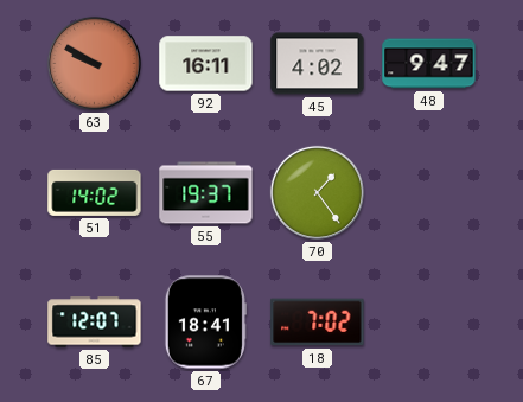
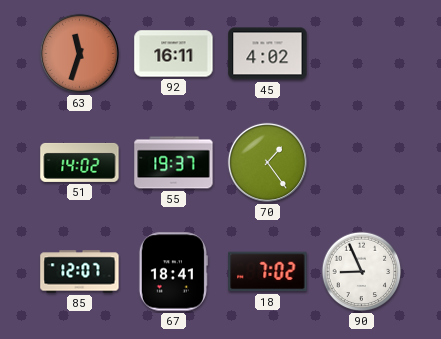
63: 9:50 -> 11:33
48: 9:47 -> none
90: none -> 8:56
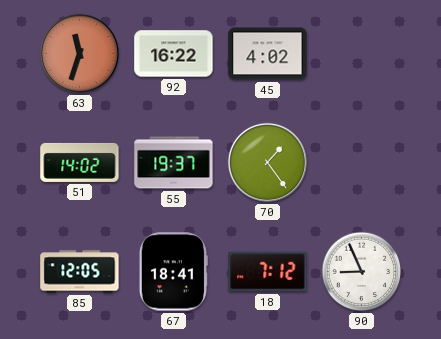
92: 16:11 -> 16:22
85: 12:07 -> 12:05
18: 7:02 -> 7:12
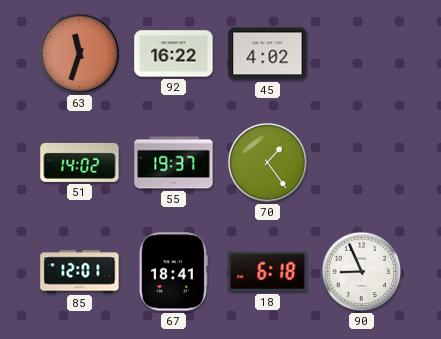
85: 12:05 -> 12:01
18: 7:12 -> 6:18
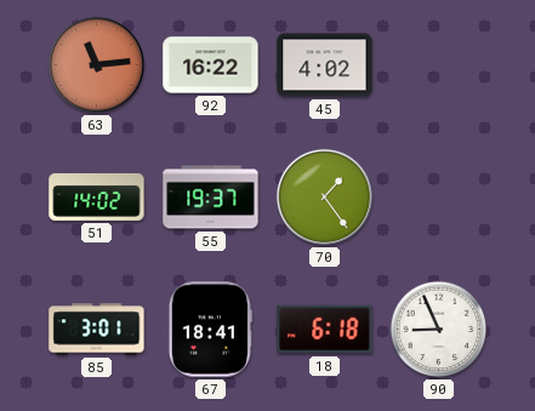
63: 11:33 -> 11:14
85: 12:01 -> 3:01
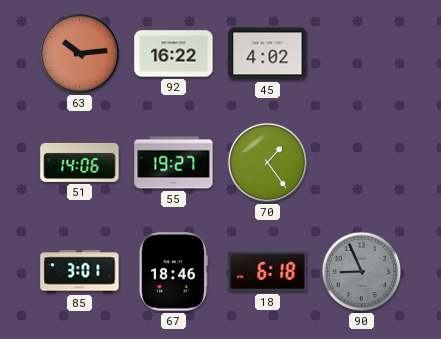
63: 11:14 -> 10:14
51: 14:02 -> 14:06
55: 19:37 -> 19:27
67: 18:41 -> 18:46
90 dial: white -> grey
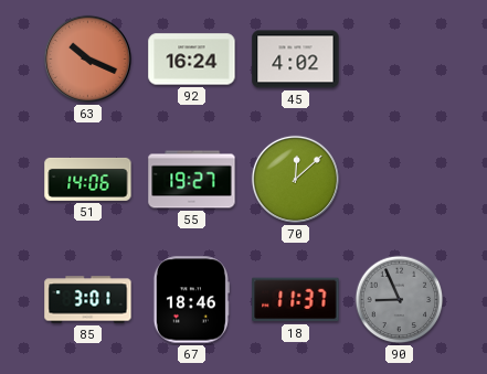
63: 10:14 -> 10:19
92: 16:22 -> 16:24
70: 1:24 -> 12:08
18: 6:18 -> 11:37
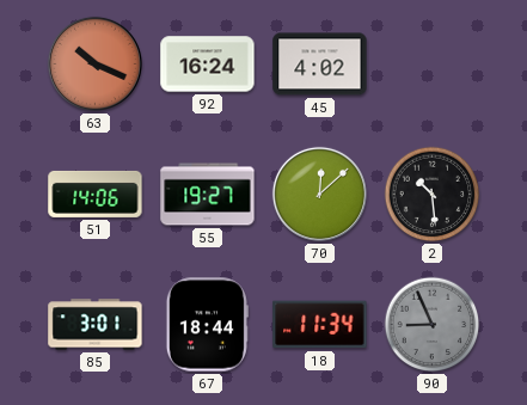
2: none -> 10:29
67: 18:46 -> 18:44
18: 11:37 -> 11:34
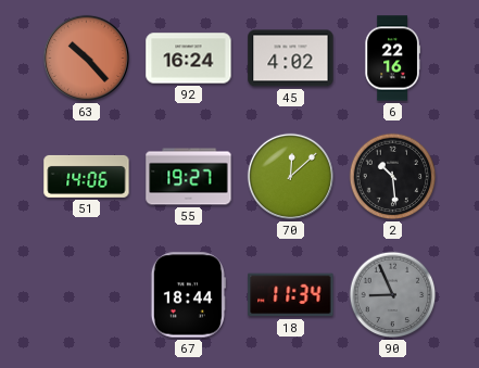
63: 10:19 -> 10:23
6: none -> 22:16
85: 3:01 -> none
